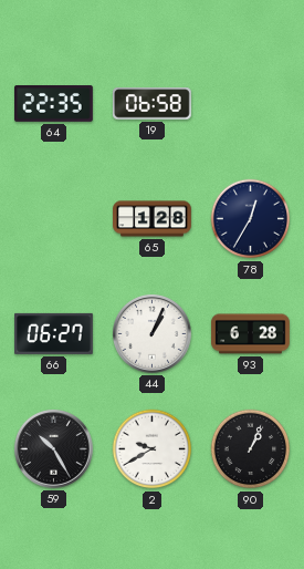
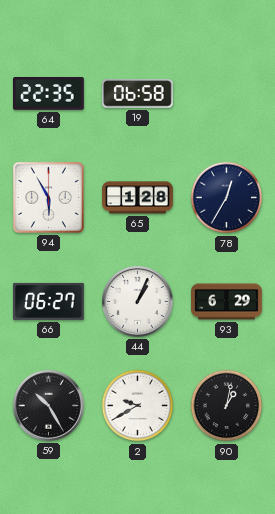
94: none -> 5:55
93: 6:28 -> 6:29
90: 1:04 -> 1:02
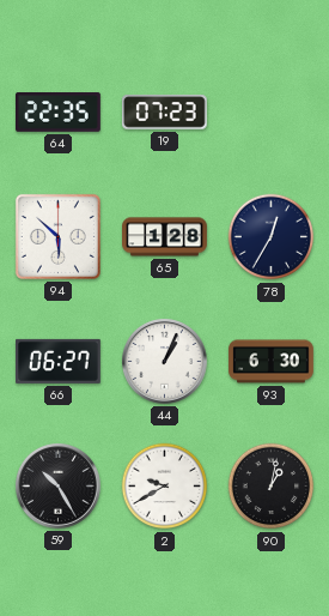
19: 06:58 -> 07:23
94: 5:55 -> 5:52
93: 6:29 -> 6:30
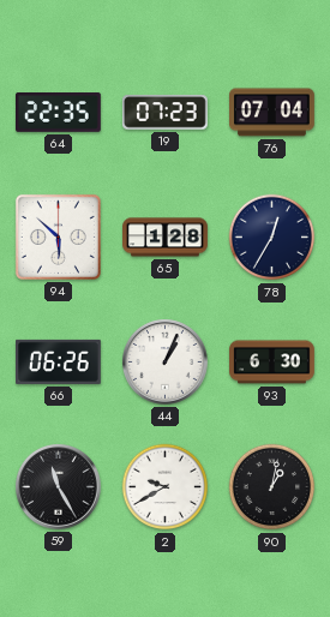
76: none -> 07:04
66: 06:27 -> 06:26
59: 10:25 -> 11:25
